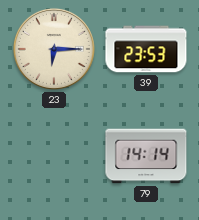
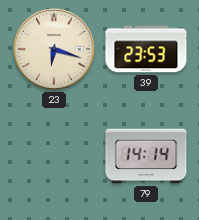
23: 6:15 -> 6:18
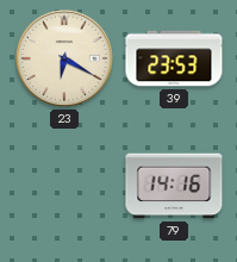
23: 6:18 -> 6:20
79: 14:14 -> 14:16
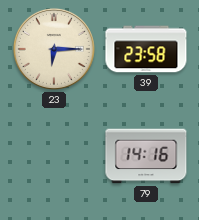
23: 6:20 -> 6:15
39: 23:53 -> 23:58
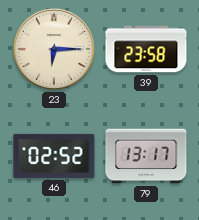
46: none -> 02:52
79: 14:16 -> 13:17
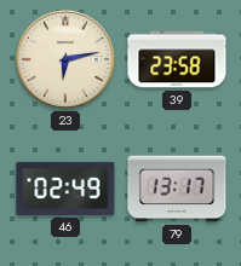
23: 6:15 -> 6:13
46: 02:52 -> 02:49
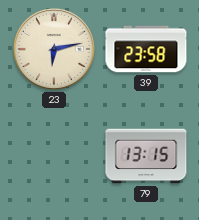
46: 02:49 -> none
79: 13:17 -> 13:15
